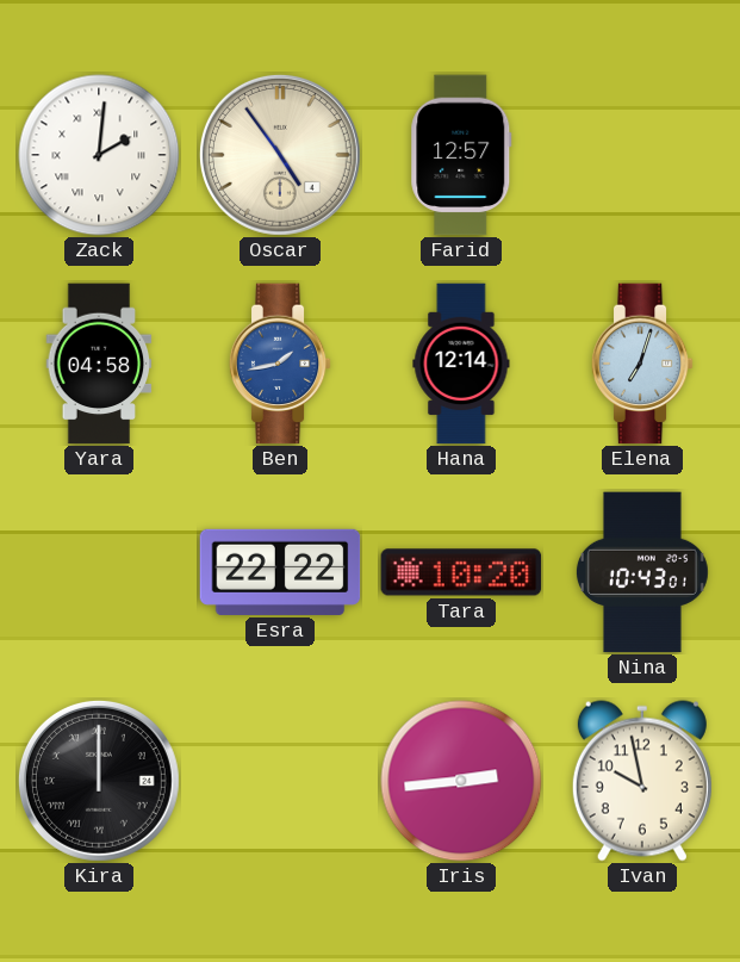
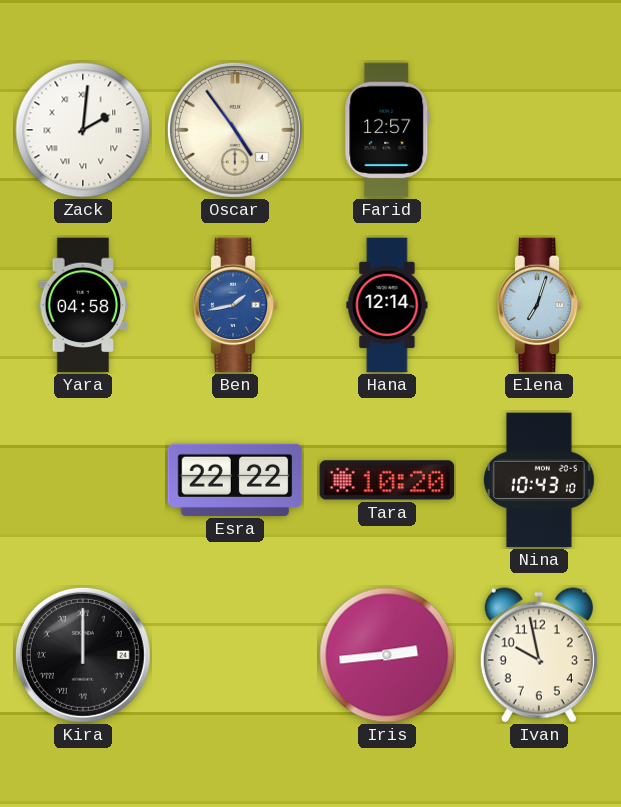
Nina: 10:43:01 -> 10:43:10
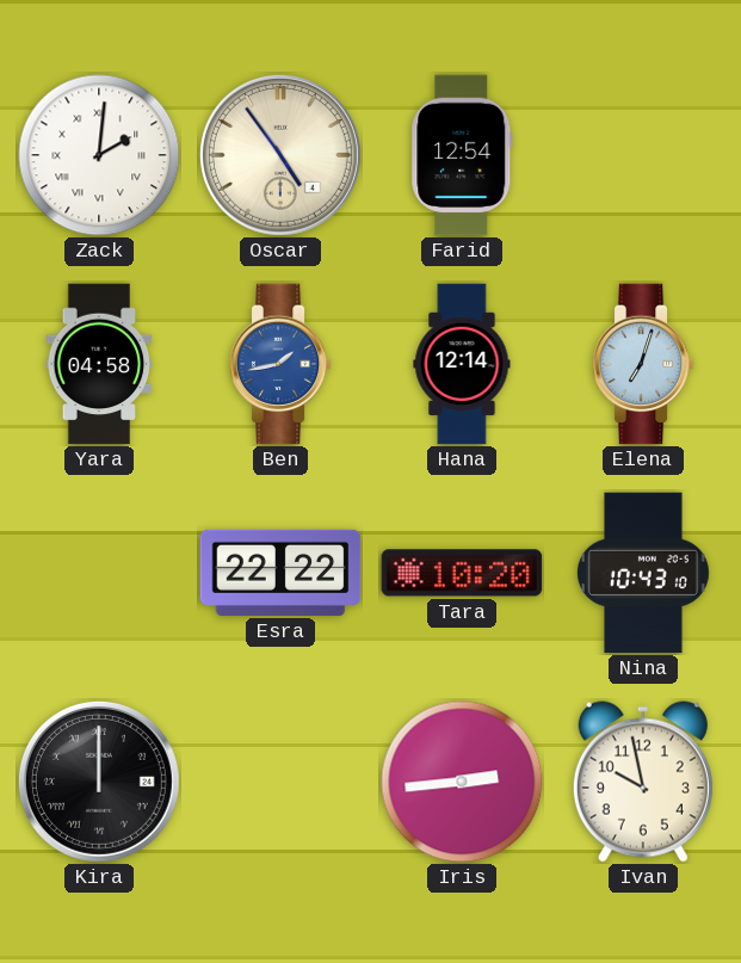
Farid: 12:57 -> 12:54
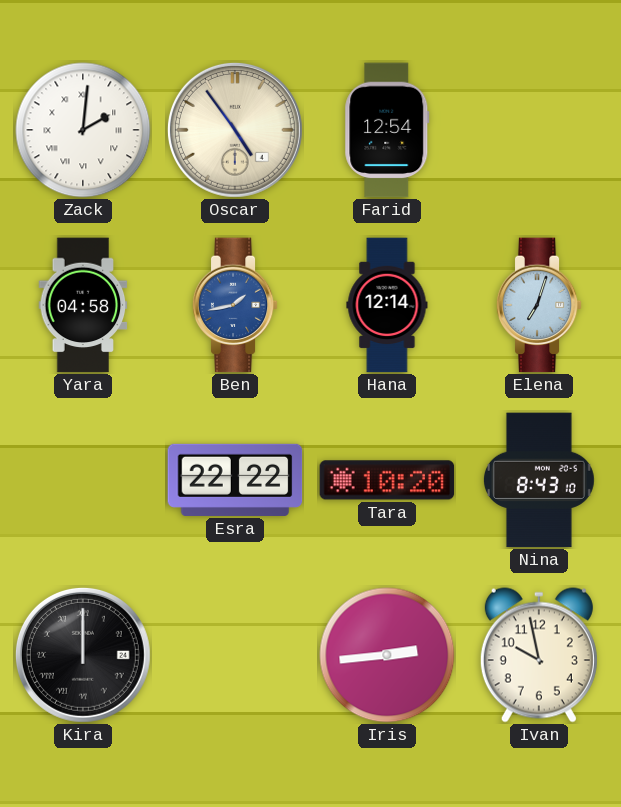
Nina: 10:43 -> 8:43
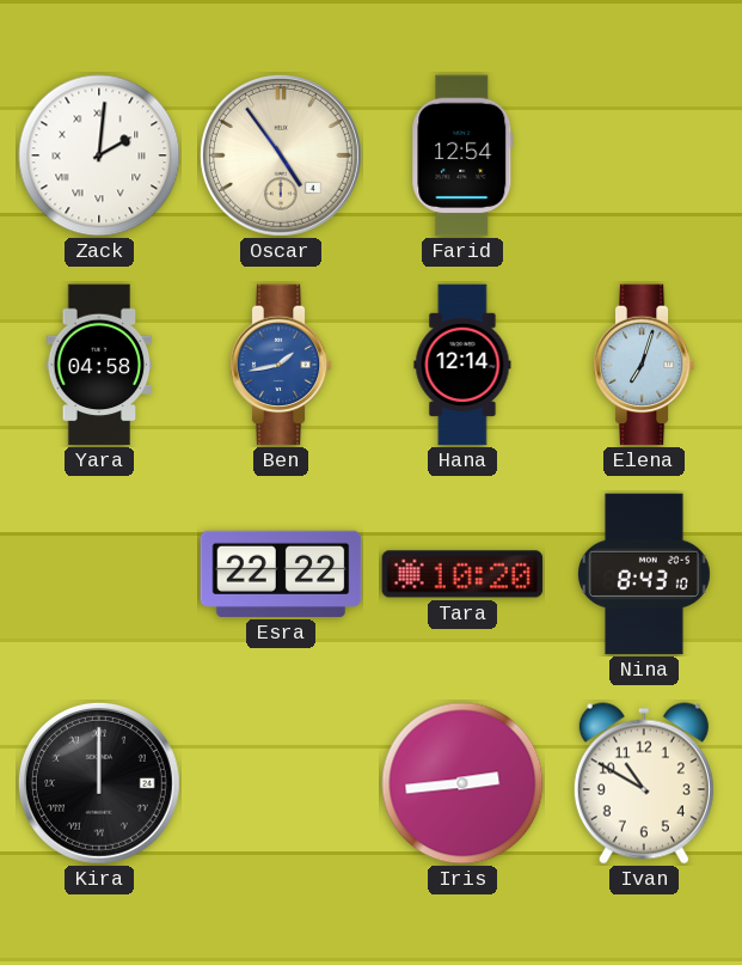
Ivan: 9:58 -> 10:50
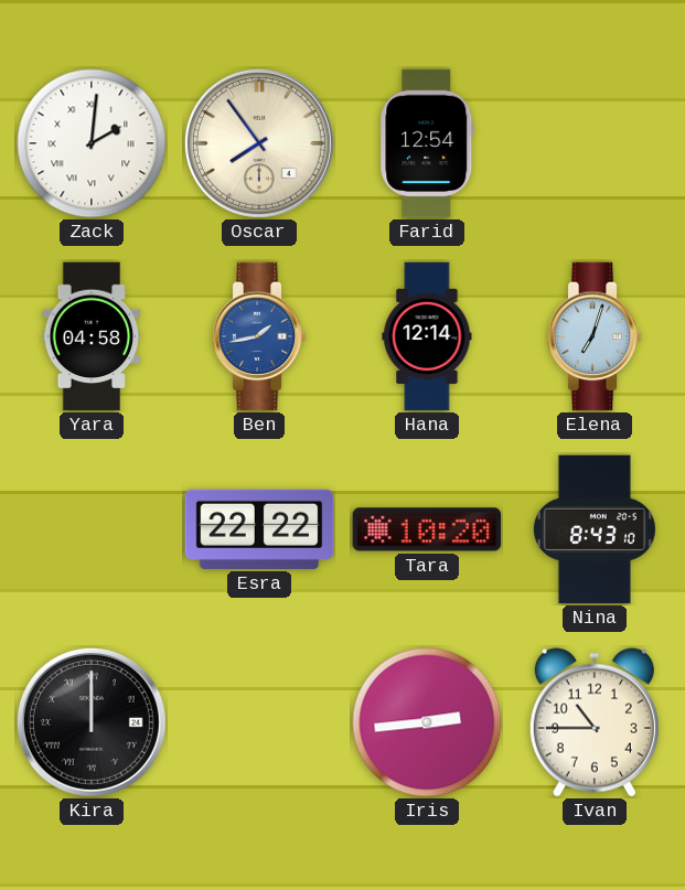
Oscar: 4:54 -> 7:54
Ivan: 10:50 -> 10:45
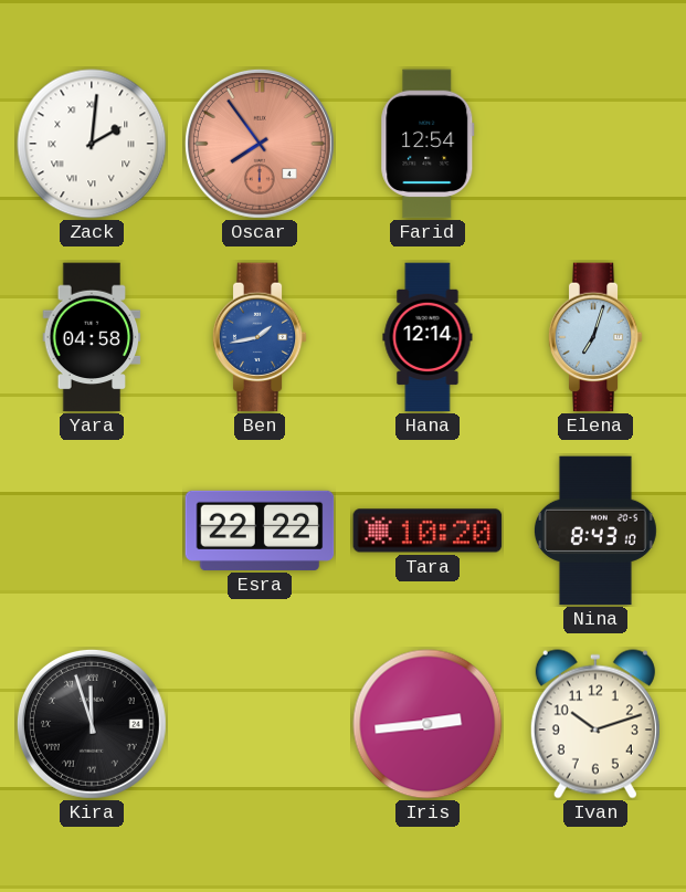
Oscar dial: cream -> salmon
Kira: 12:00 -> 11:57
Ivan: 10:45 -> 10:12
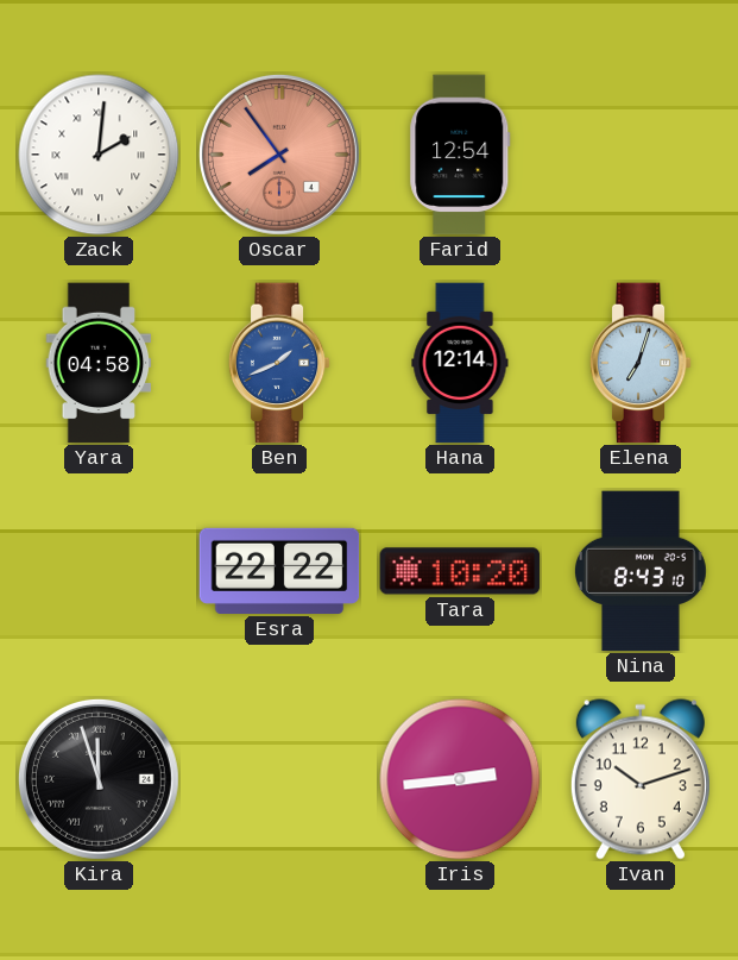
Ben: 1:43 -> 1:41
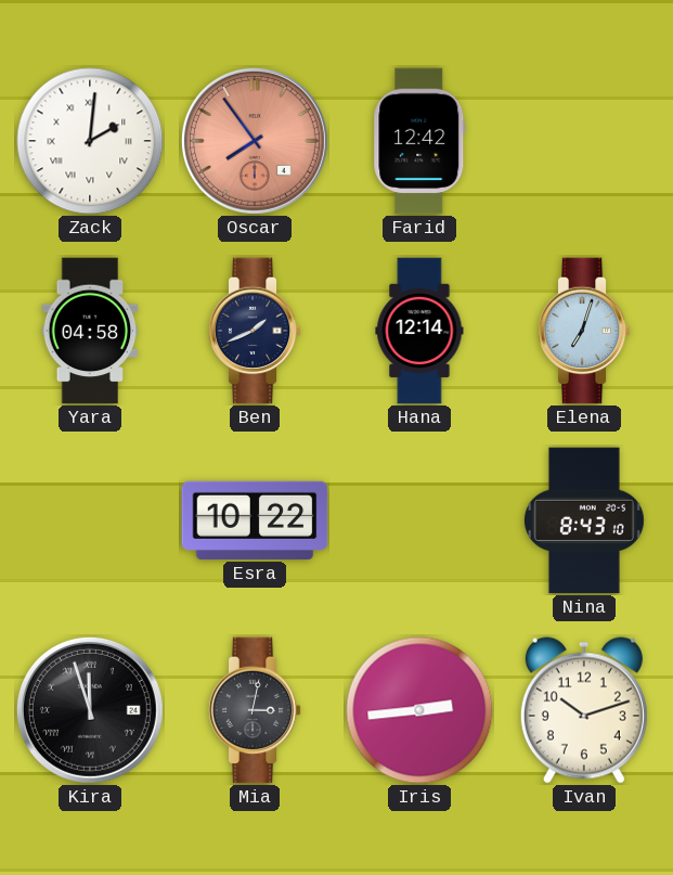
Farid: 12:54 -> 12:42
Ben dial: blue -> navy
Esra: 22:22 -> 10:22
Tara: 10:20 -> none
Mia: none -> 3:02
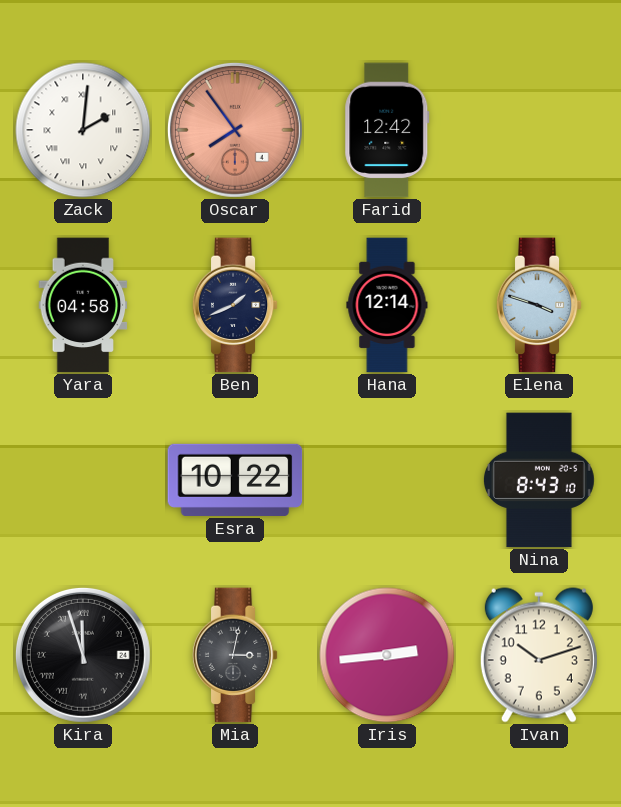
Elena: 7:03 -> 3:48
